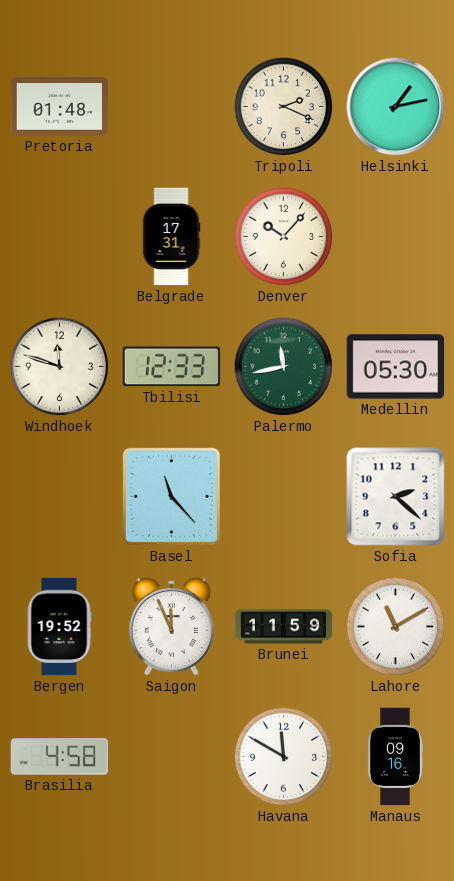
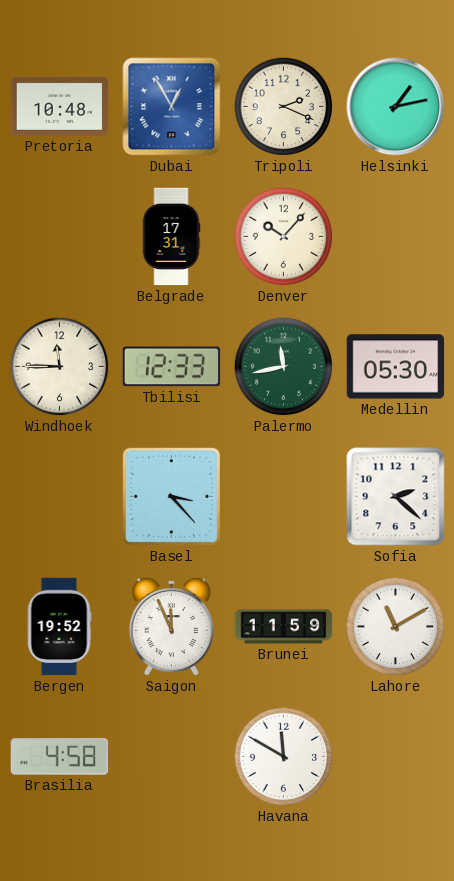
Pretoria: 01:48 -> 10:48
Dubai: none -> 12:55
Windhoek: 11:48 -> 11:45
Basel: 11:23 -> 3:23
Manaus: 09:16 -> none
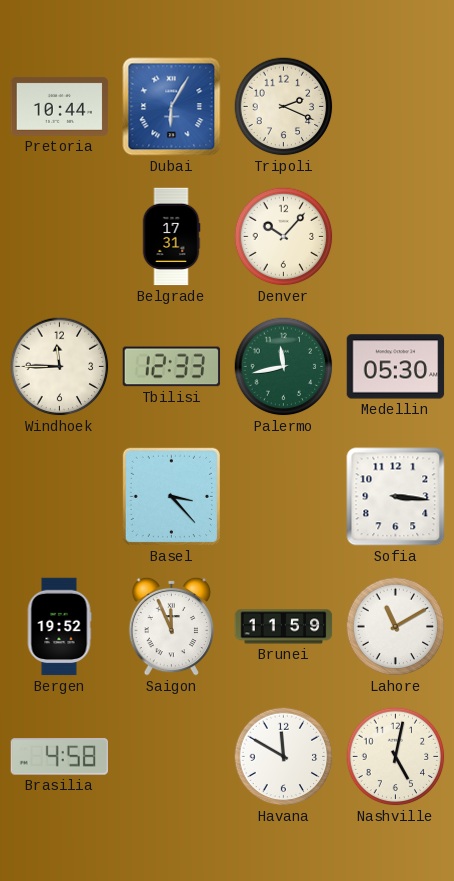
Pretoria: 10:48 -> 10:44
Dubai: 12:55 -> 6:05
Helsinki: 1:13 -> none
Sofia: 2:22 -> 3:16
Nashville: none -> 5:02
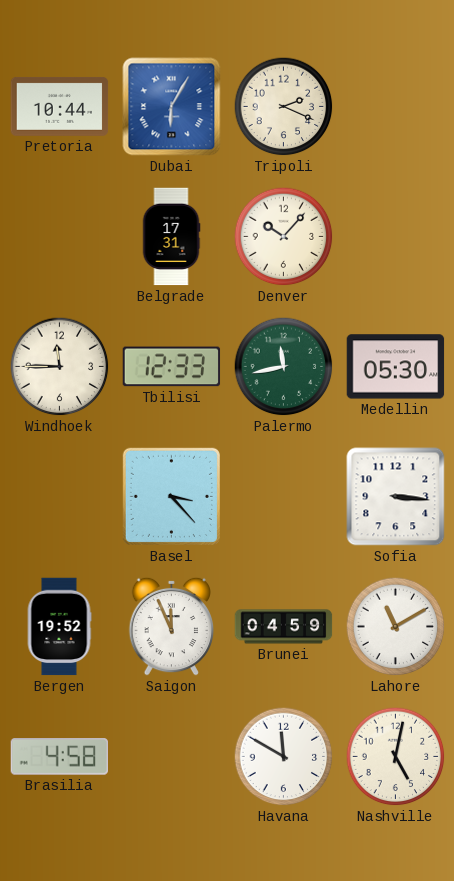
Brunei: 11:59 -> 04:59
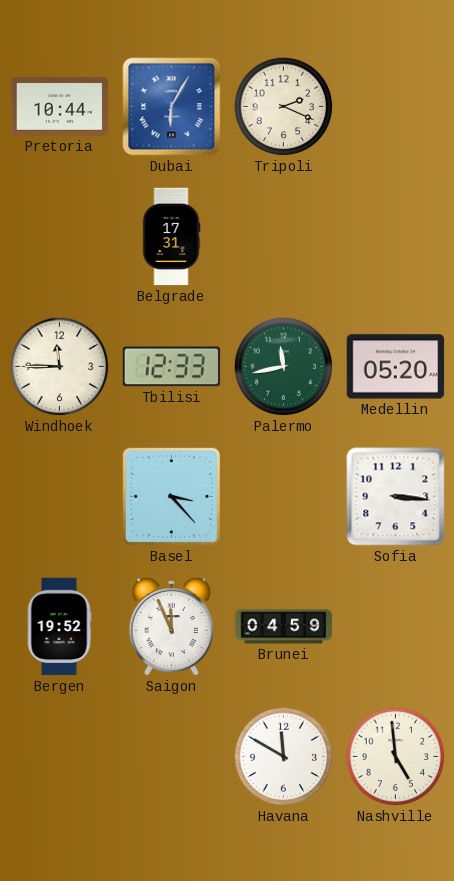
Denver: 10:07 -> none
Medellin: 05:30 -> 05:20
Lahore: 11:10 -> none
Brasilia: 4:58 -> none
Nashville: 5:02 -> 4:59
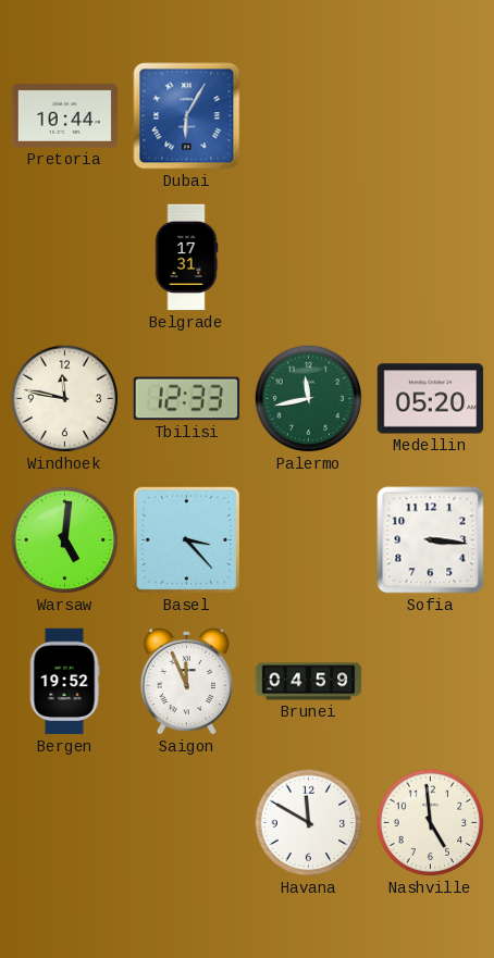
Tripoli: 2:19 -> none
Windhoek: 11:45 -> 11:47
Warsaw: none -> 5:01
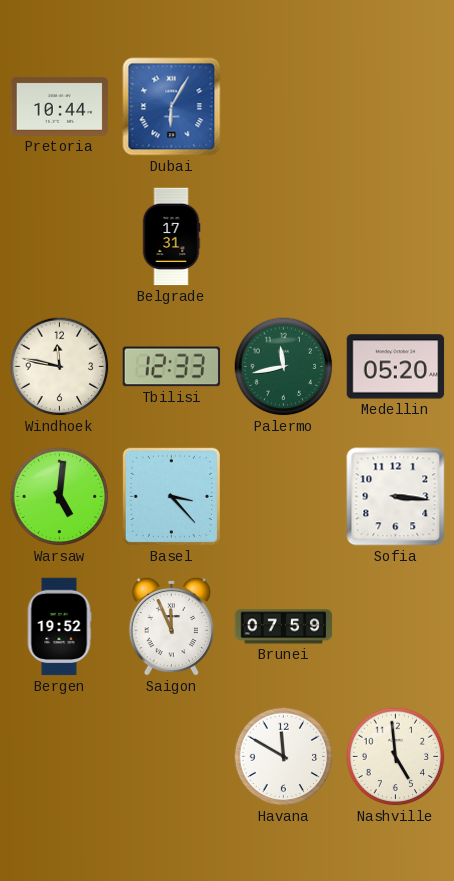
Brunei: 04:59 -> 07:59
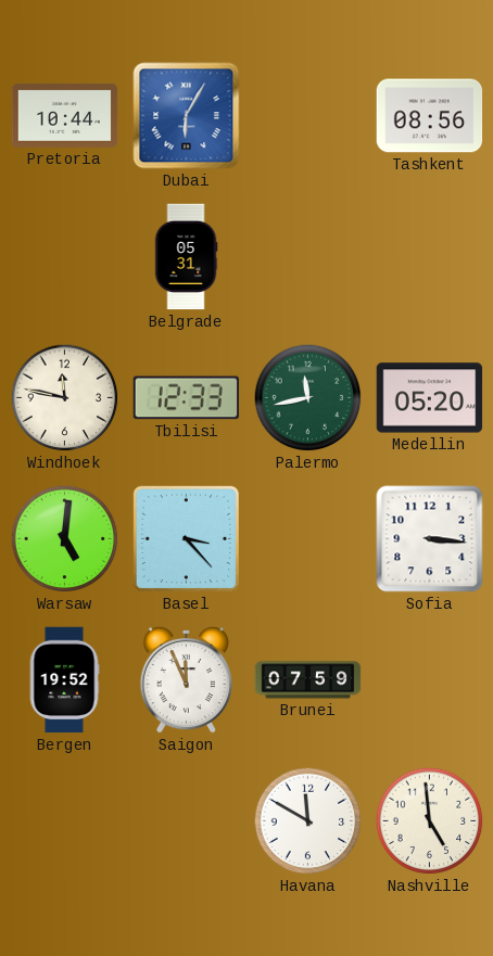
Tashkent: none -> 08:56
Belgrade: 17:31 -> 05:31
